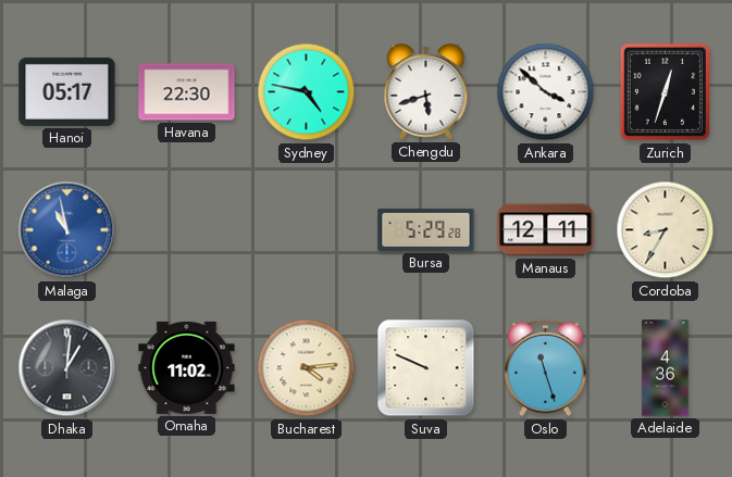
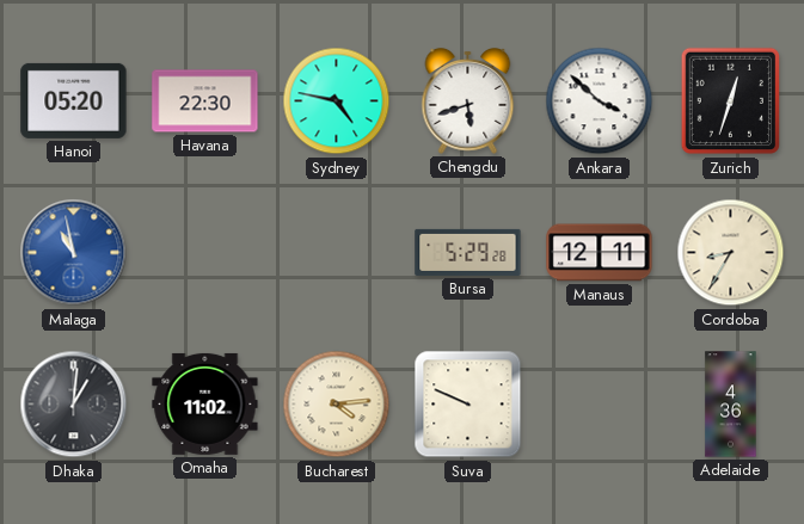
Hanoi: 05:17 -> 05:20
Oslo: 11:27 -> none
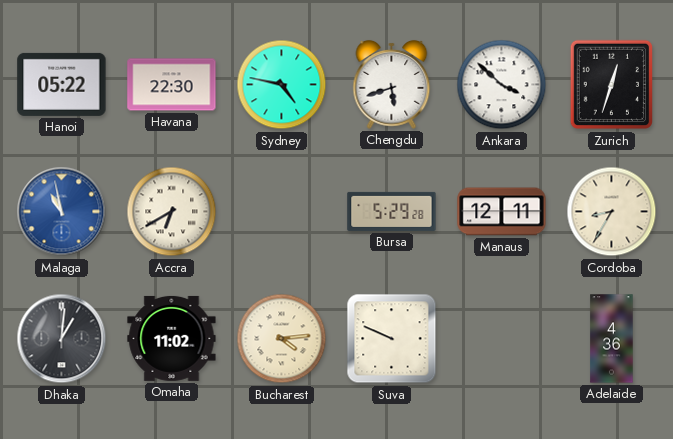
Hanoi: 05:20 -> 05:22
Accra: none -> 6:40
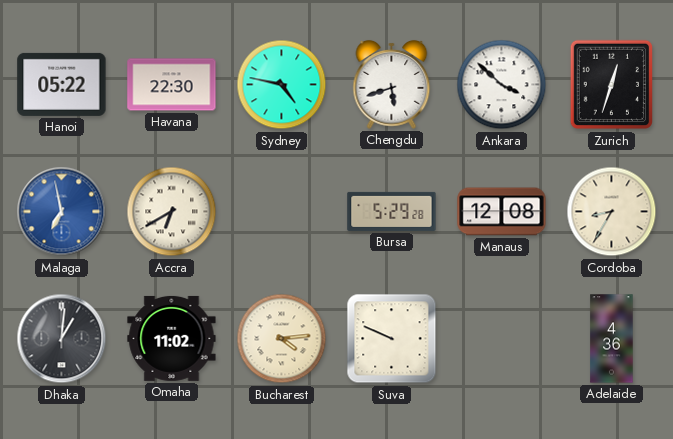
Malaga: 10:58 -> 6:58
Manaus: 12:11 -> 12:08
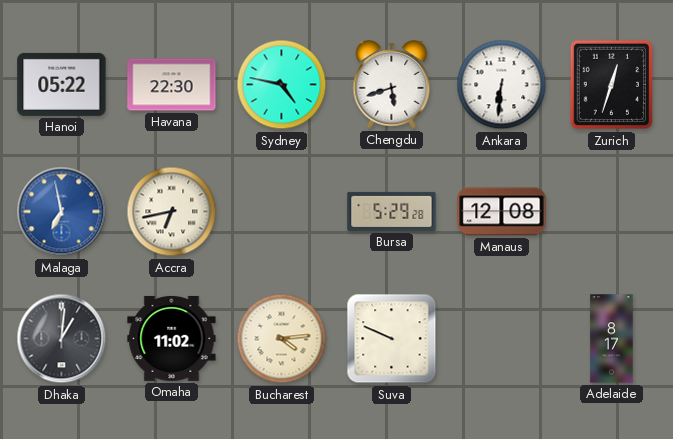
Ankara: 3:52 -> 6:31
Accra: 6:40 -> 6:43
Cordoba: 8:35 -> none
Adelaide: 4:36 -> 8:17
